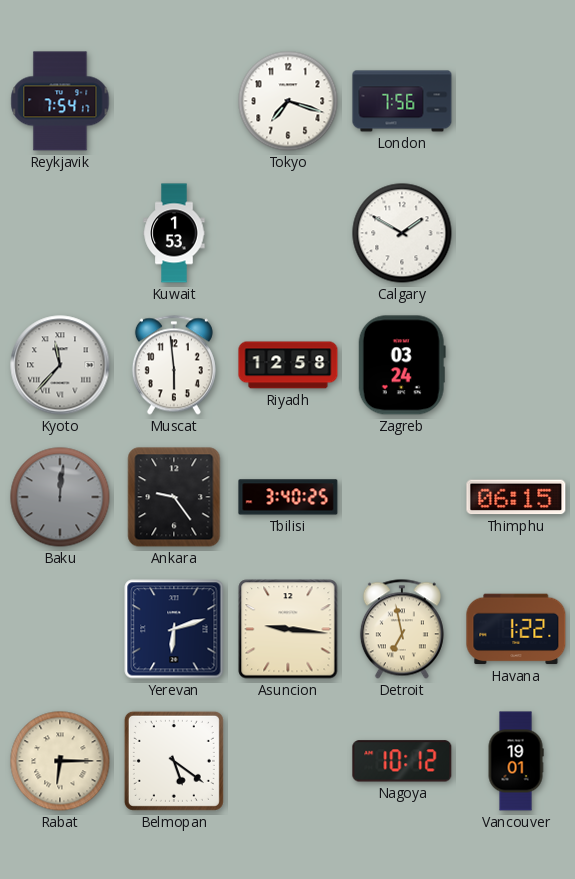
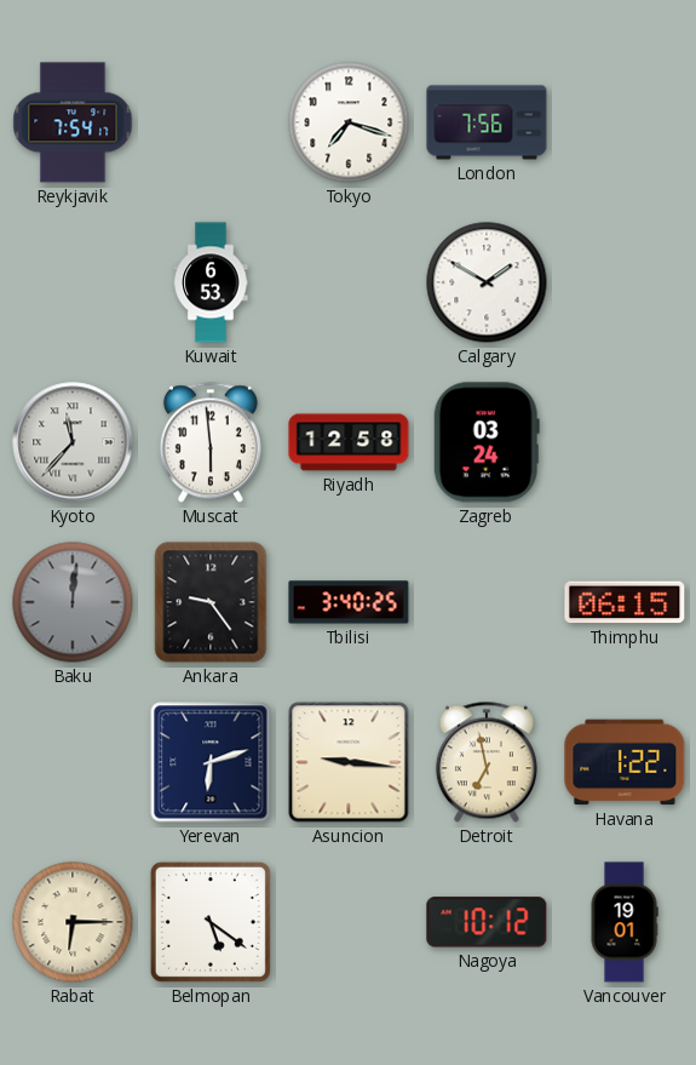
Kuwait: 1:53 -> 6:53
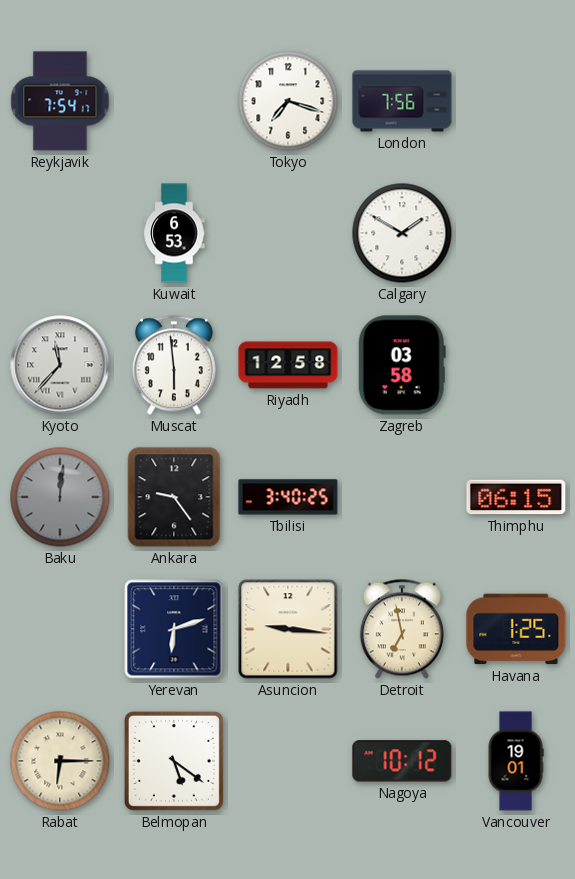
Zagreb: 03:24 -> 03:58
Havana: 1:22 -> 1:25
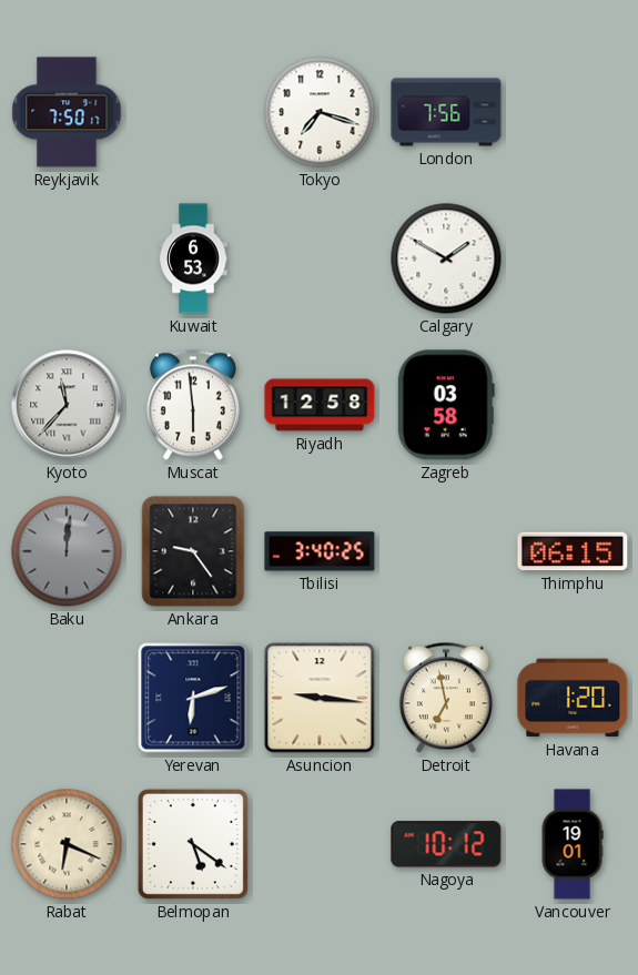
Reykjavik: 7:54 -> 7:50
Havana: 1:25 -> 1:20
Rabat: 6:15 -> 6:19
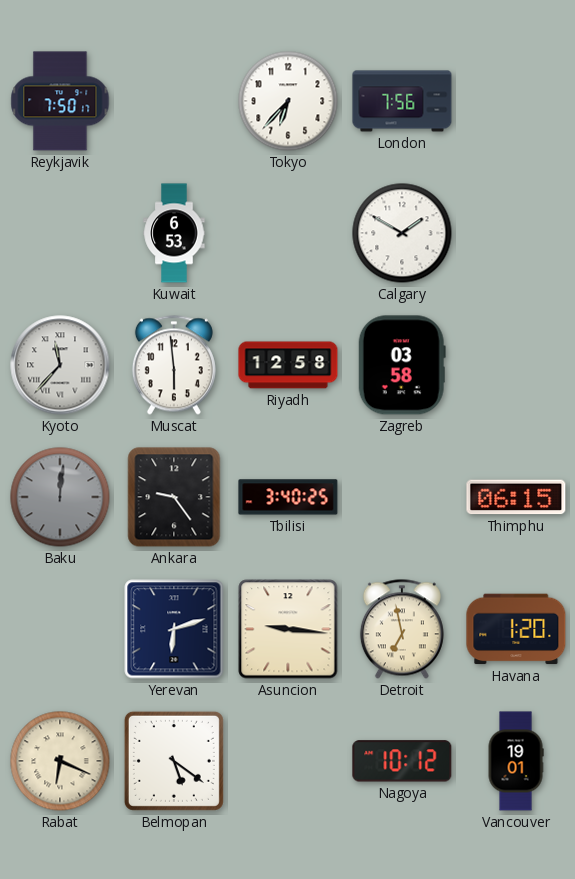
Tokyo: 7:18 -> 6:37
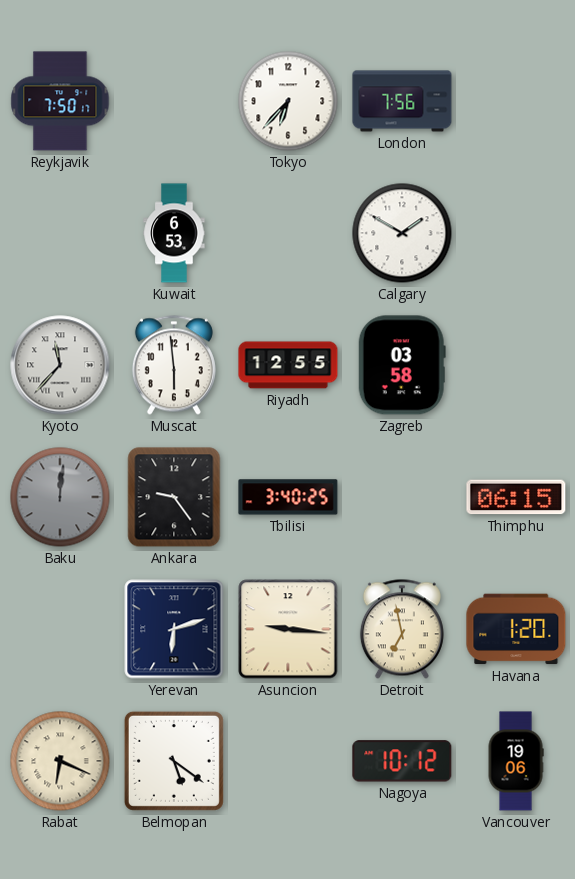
Riyadh: 12:58 -> 12:55
Vancouver: 19:01 -> 19:06
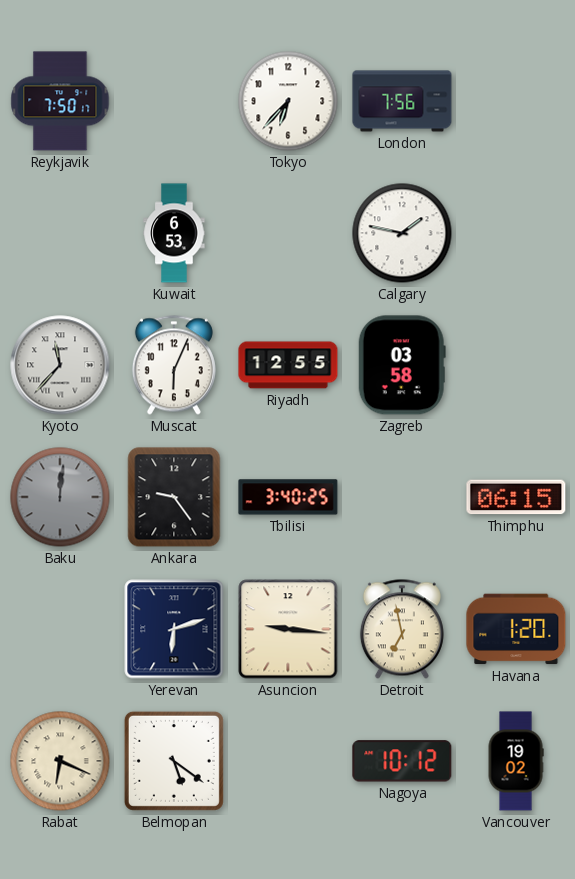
Calgary: 1:50 -> 1:47
Muscat: 5:59 -> 6:04
Vancouver: 19:06 -> 19:02
